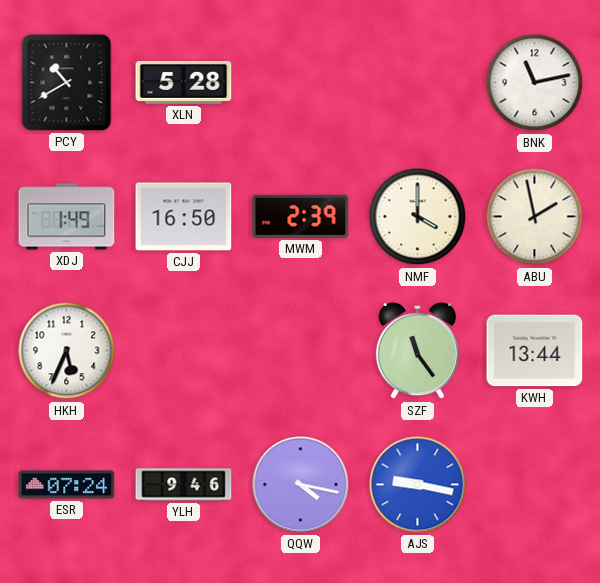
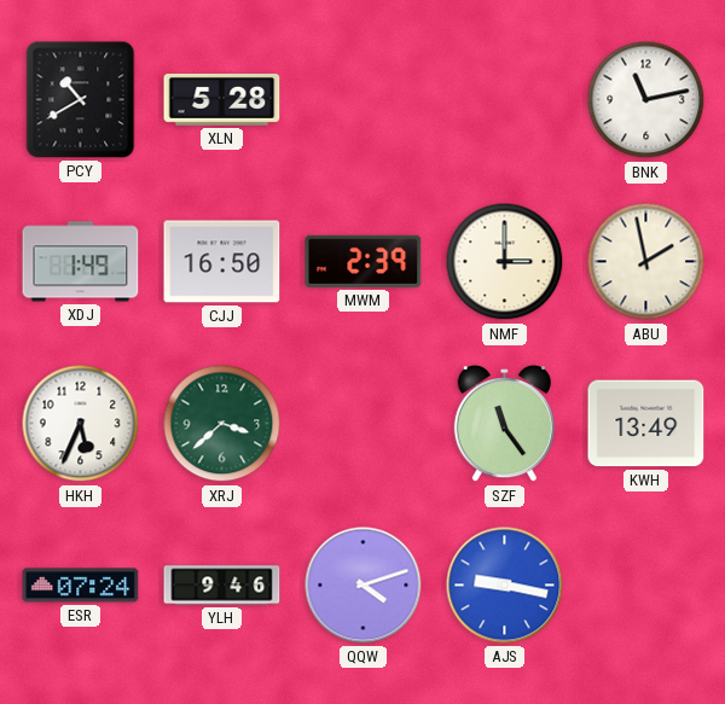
NMF: 4:00 -> 3:00
XRJ: none -> 3:38
KWH: 13:44 -> 13:49
QQW: 4:17 -> 4:12
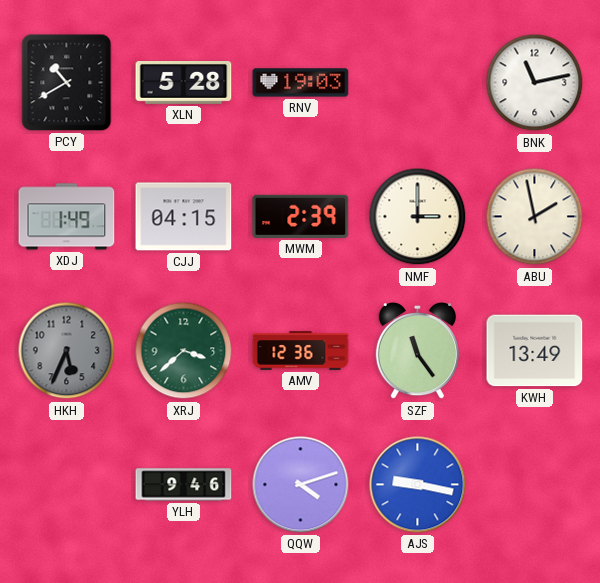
RNV: none -> 19:03
CJJ: 16:50 -> 04:15
HKH dial: white -> grey
AMV: none -> 12:36
ESR: 07:24 -> none
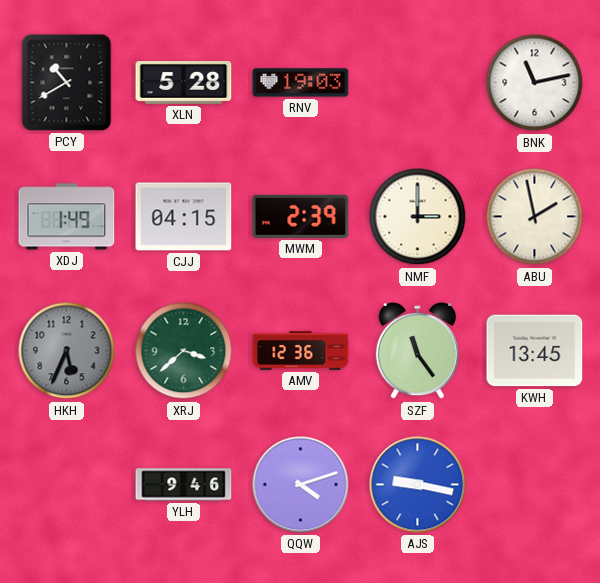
KWH: 13:49 -> 13:45
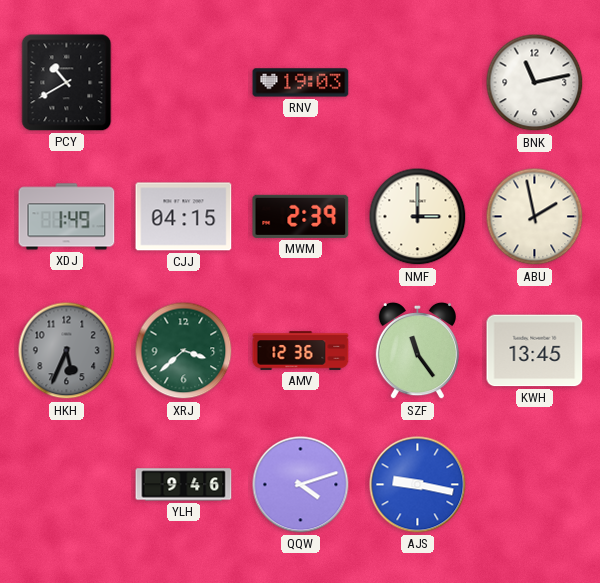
XLN: 5:28 -> none
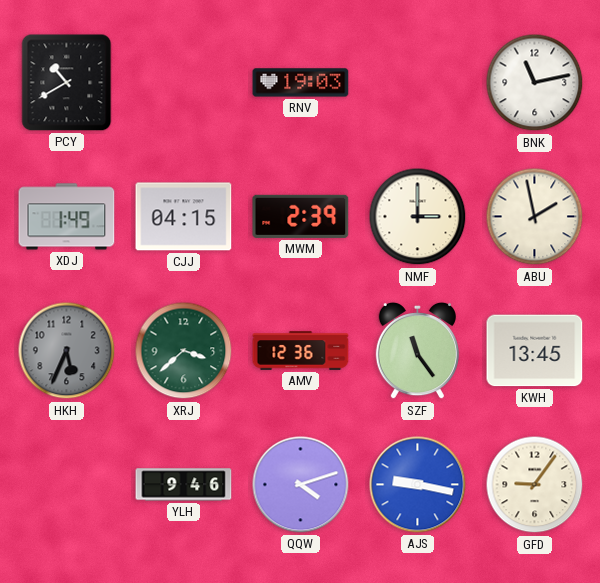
GFD: none -> 9:06
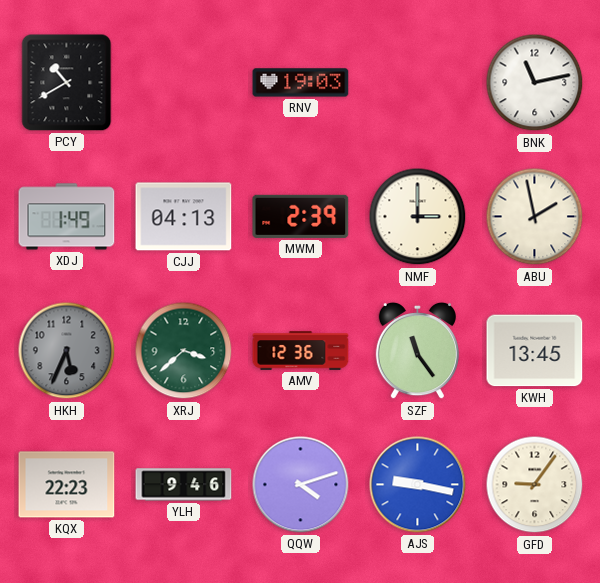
CJJ: 04:15 -> 04:13
KQX: none -> 22:23
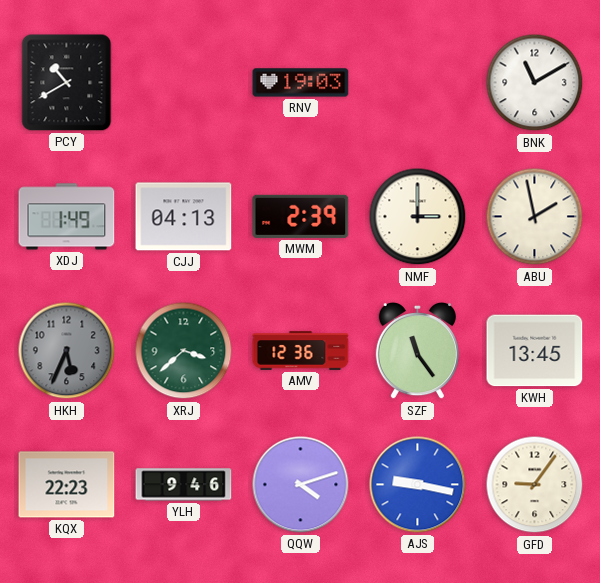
BNK: 11:13 -> 11:10
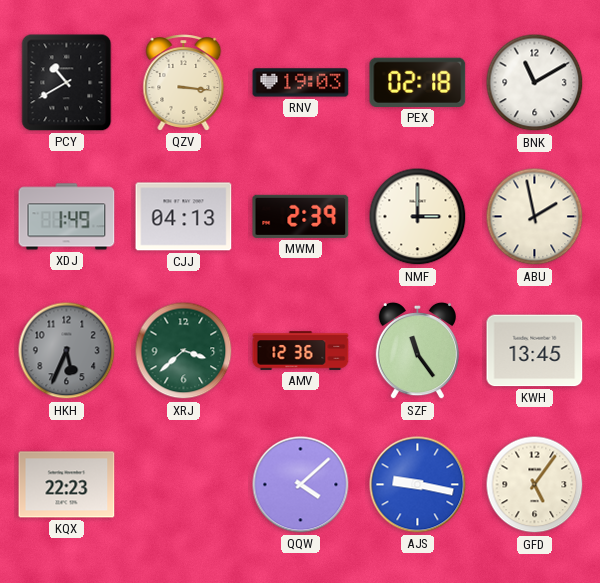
QZV: none -> 3:16
PEX: none -> 02:18
YLH: 9:46 -> none
QQW: 4:12 -> 4:08
GFD: 9:06 -> 5:06
